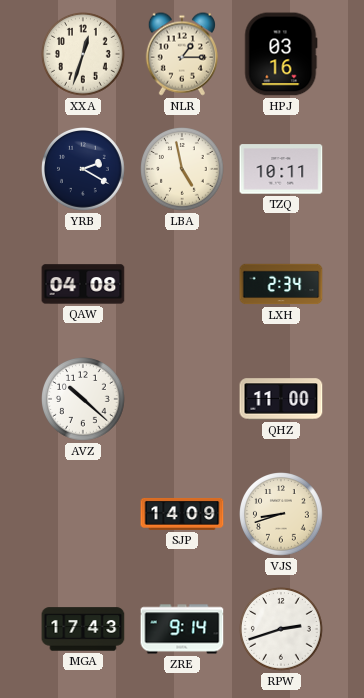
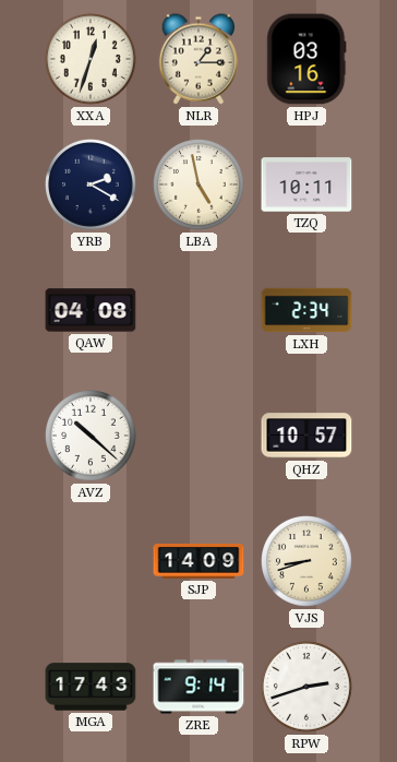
QHZ: 11:00 -> 10:57
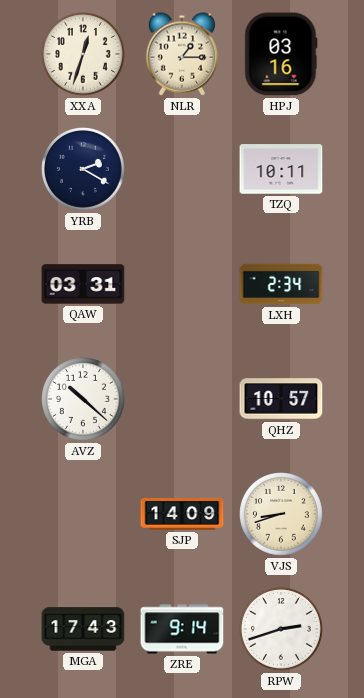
LBA: 4:58 -> none
QAW: 04:08 -> 03:31
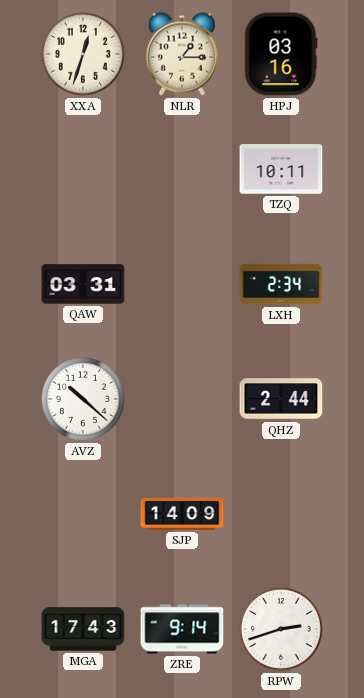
YRB: 2:20 -> none
QHZ: 10:57 -> 2:44
VJS: 8:42 -> none
